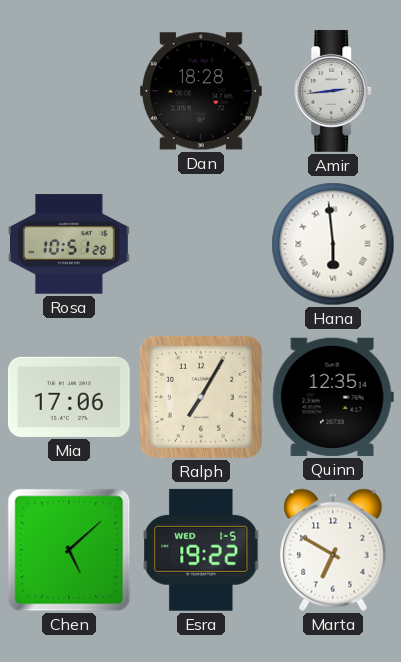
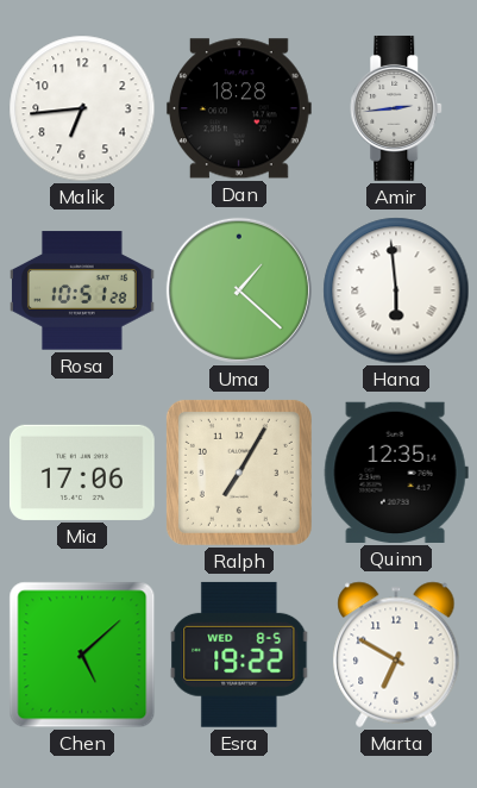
Malik: none -> 6:44
Uma: none -> 1:22
Esra date: WED 1-5 -> WED 8-5
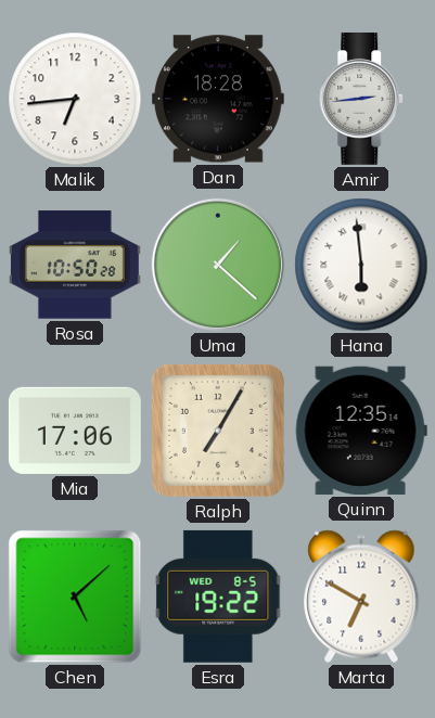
Rosa: 10:51 -> 10:50
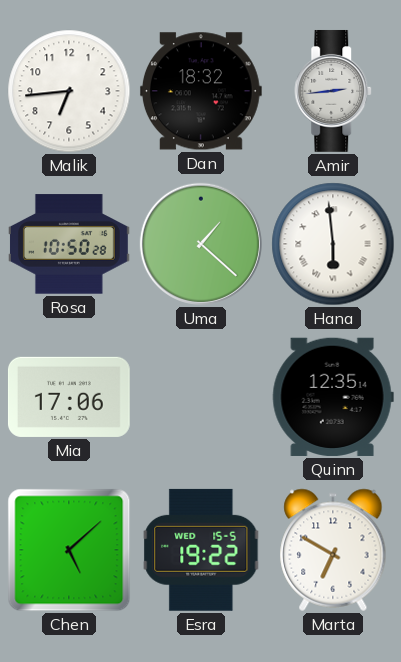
Dan: 18:28 -> 18:32
Ralph: 7:05 -> none
Esra date: WED 8-5 -> WED 15-5
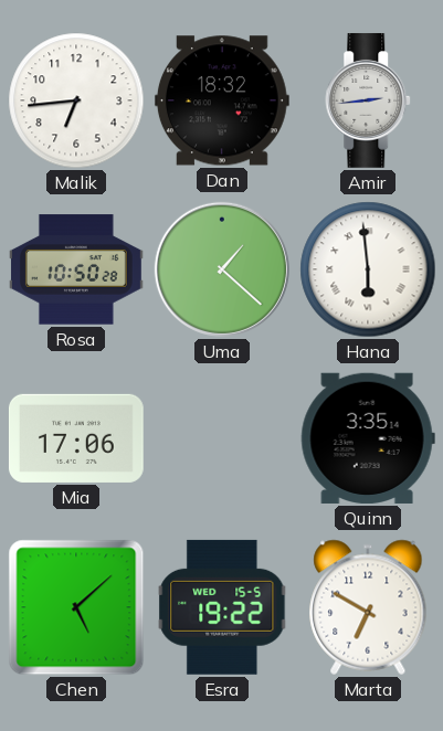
Quinn: 12:35 -> 3:35
